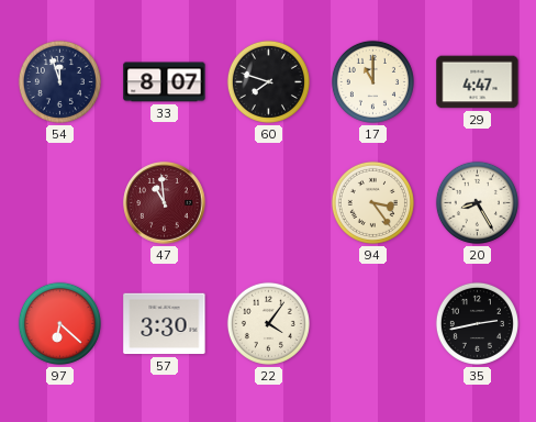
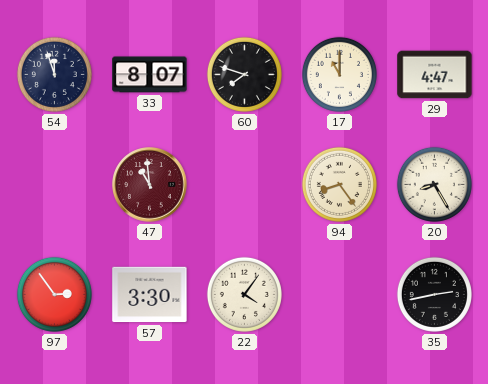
94: 3:24 -> 8:24
97: 6:22 -> 2:54
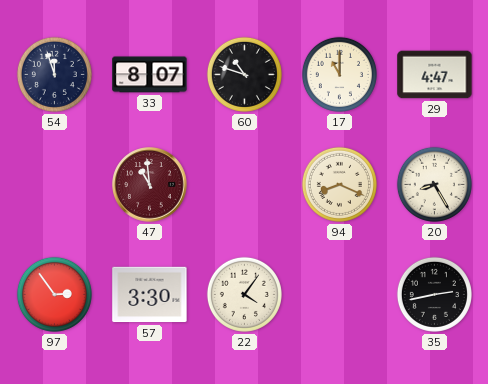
60: 7:48 -> 10:48
94: 8:24 -> 8:19
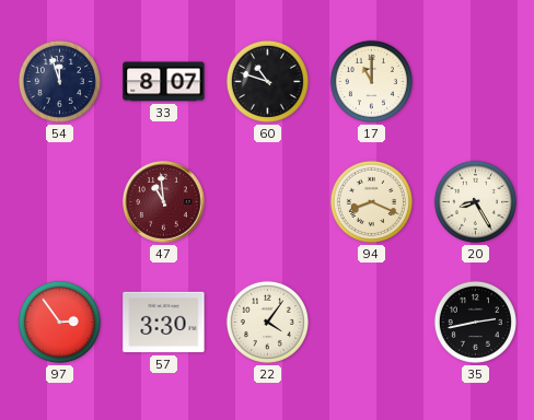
29: 4:47 -> none
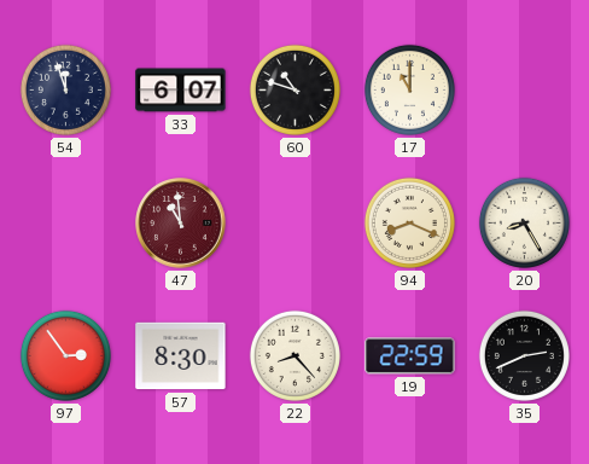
33: 8:07 -> 6:07
57: 3:30 -> 8:30
22: 4:06 -> 8:23
19: none -> 22:59
35: 2:43 -> 2:41
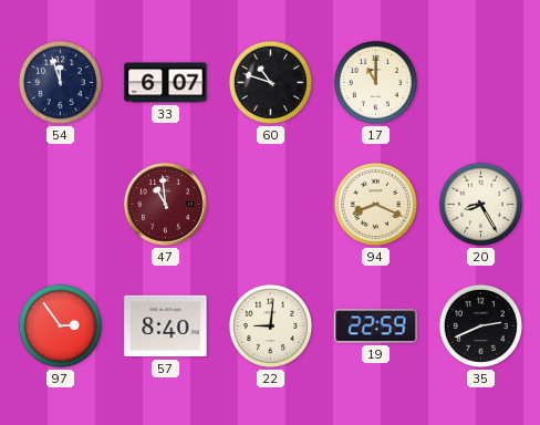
57: 8:30 -> 8:40
22: 8:23 -> 9:01
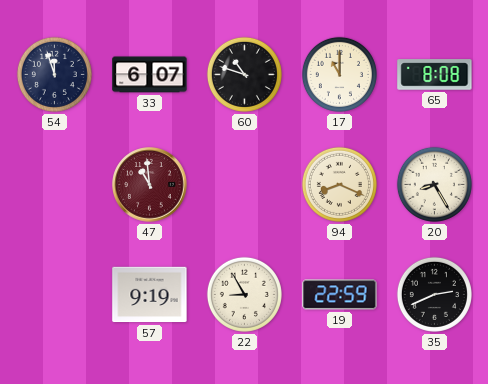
65: none -> 8:08
97: 2:54 -> none
57: 8:40 -> 9:19
22: 9:01 -> 8:55
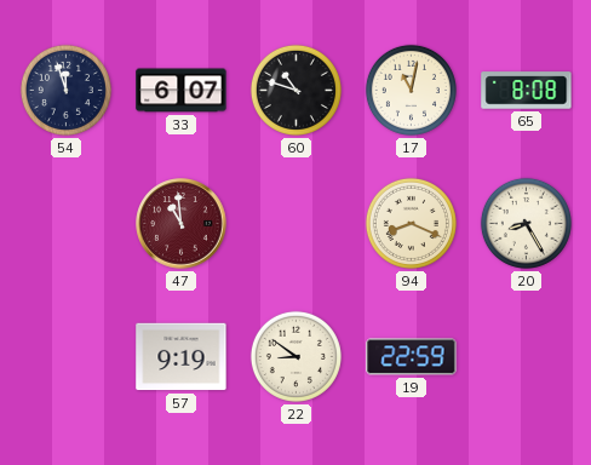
17: 11:00 -> 11:02
22: 8:55 -> 8:51
35: 2:41 -> none
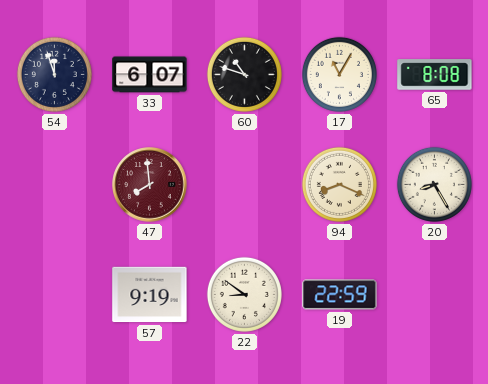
17: 11:02 -> 11:05
47: 10:59 -> 7:59
